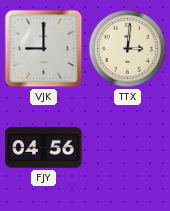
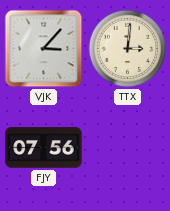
VJK: 9:00 -> 3:07
FJY: 04:56 -> 07:56
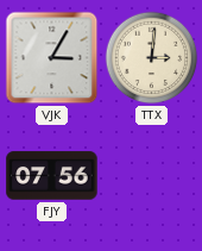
VJK: 3:07 -> 3:05
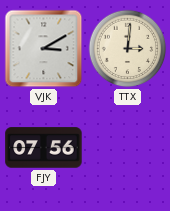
VJK: 3:05 -> 3:10
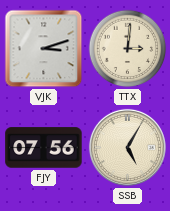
VJK: 3:10 -> 3:12
SSB: none -> 5:05
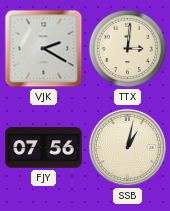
VJK: 3:12 -> 2:20
SSB: 5:05 -> 1:02
